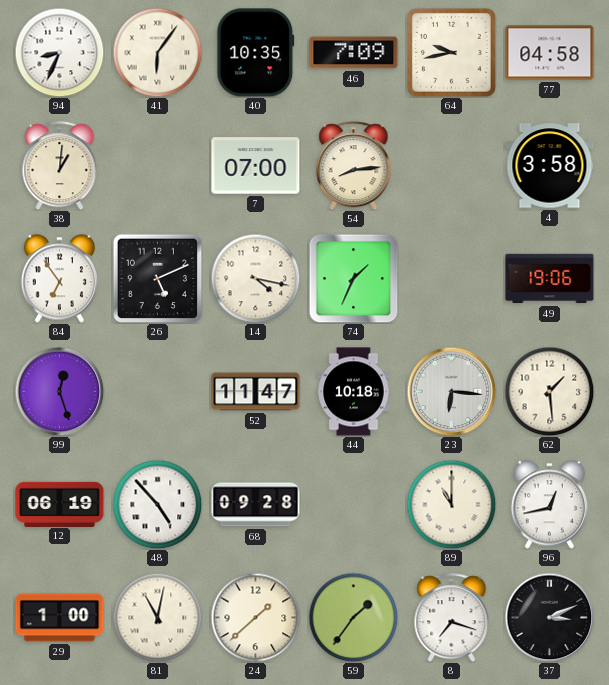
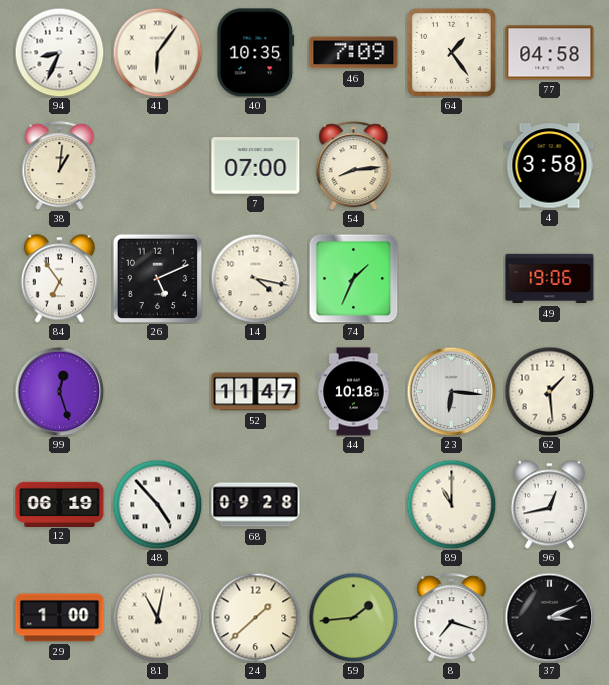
64: 9:43 -> 1:24
59: 1:36 -> 1:44
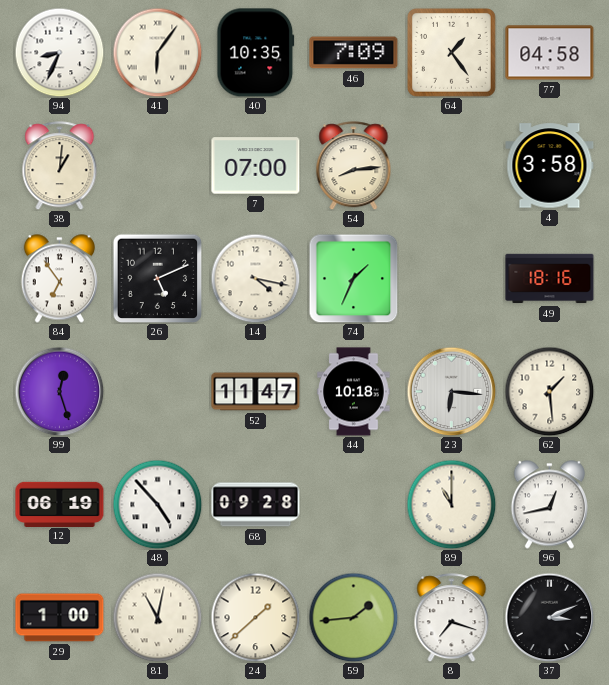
49: 19:06 -> 18:16
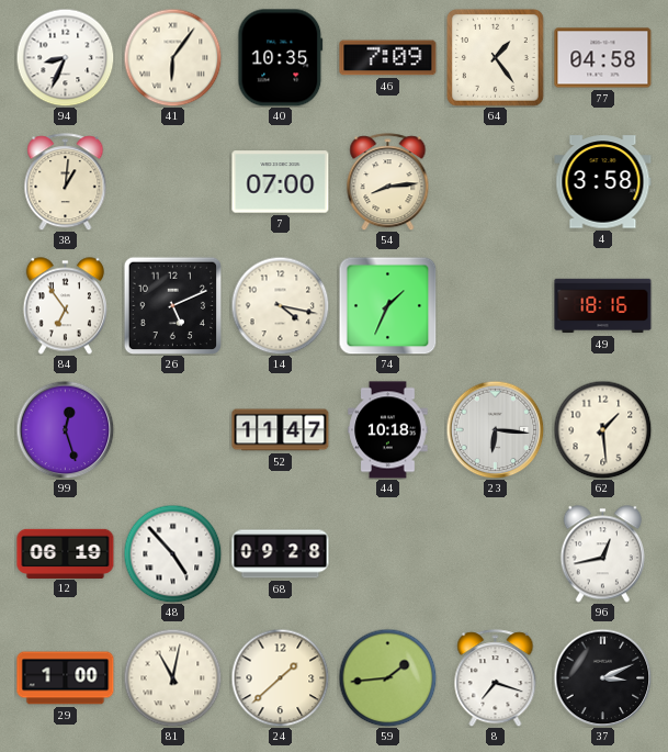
89: 11:00 -> none
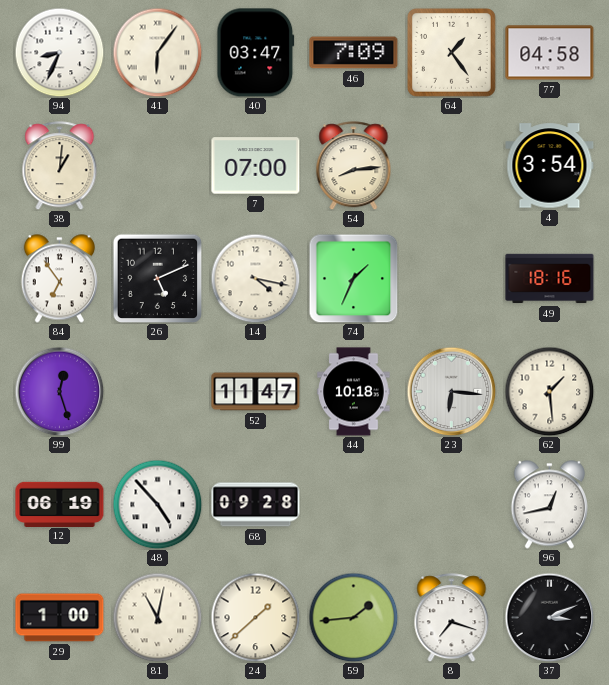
40: 10:35 -> 03:47
4: 3:58 -> 3:54
